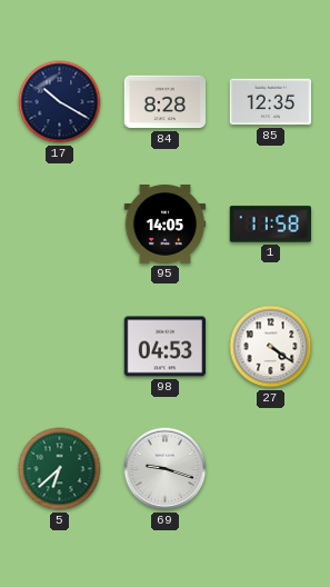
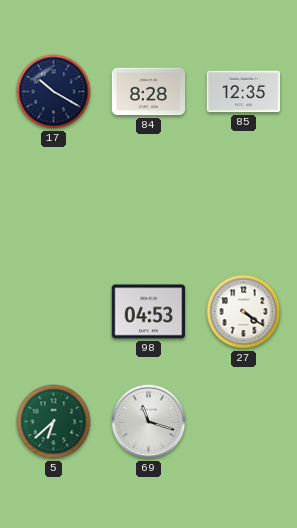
95: 14:05 -> none
1: 11:58 -> none
69: 9:18 -> 11:18
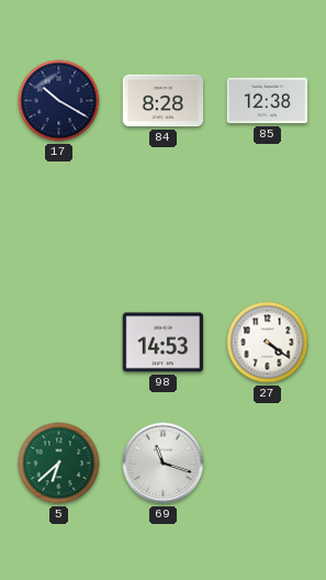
85: 12:35 -> 12:38
98: 04:53 -> 14:53
